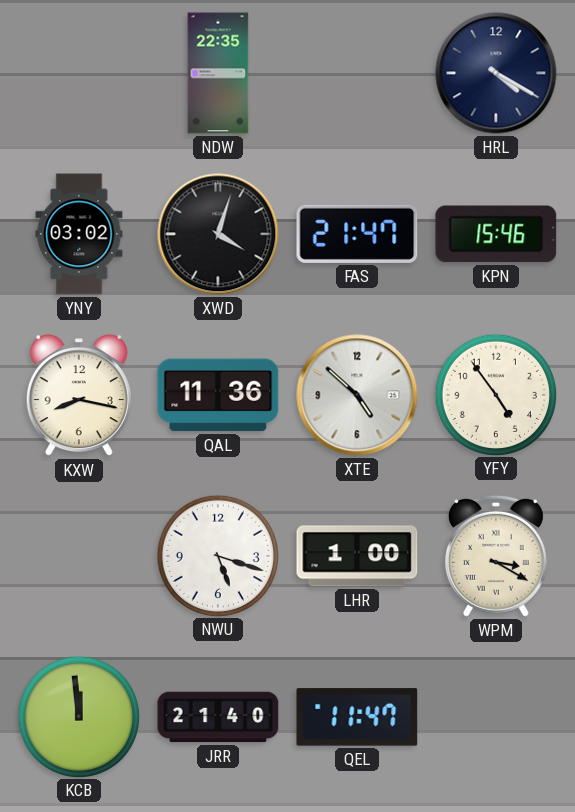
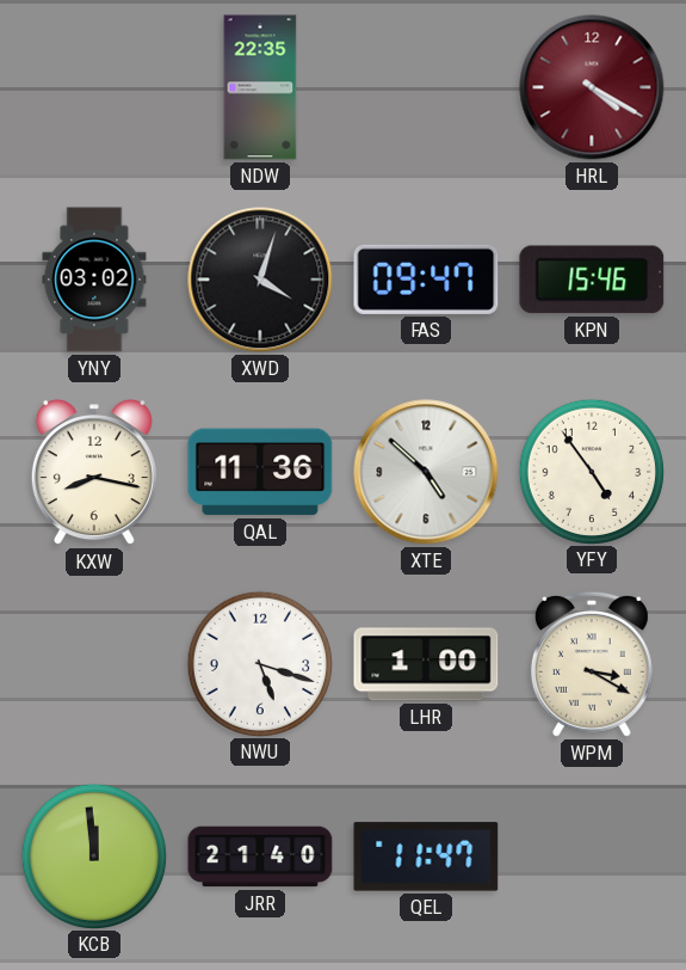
HRL dial: navy -> burgundy
FAS: 21:47 -> 09:47
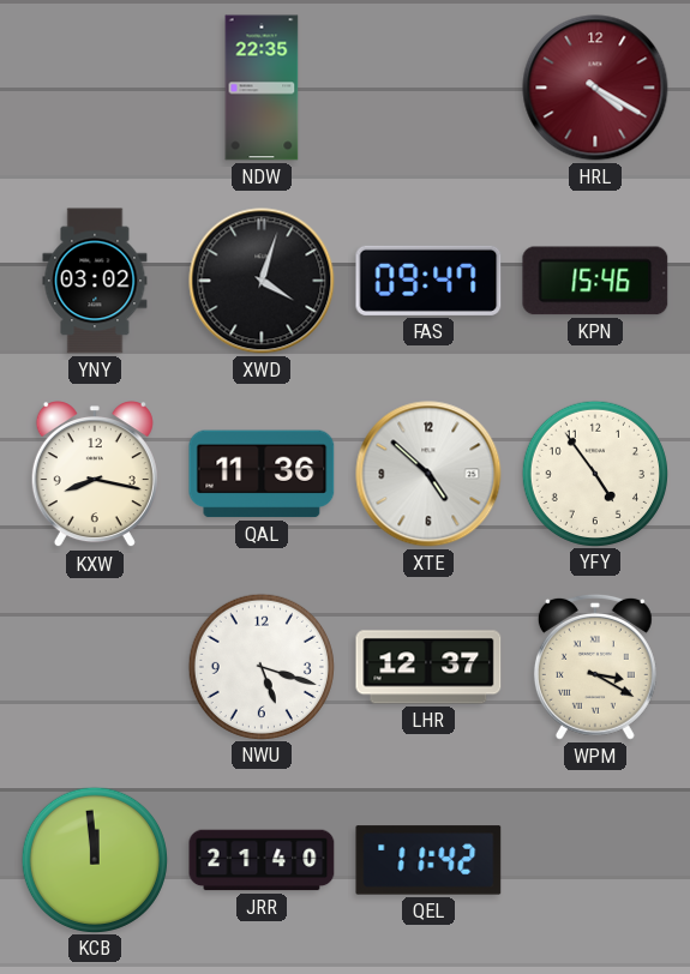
LHR: 1:00 -> 12:37
QEL: 11:47 -> 11:42
